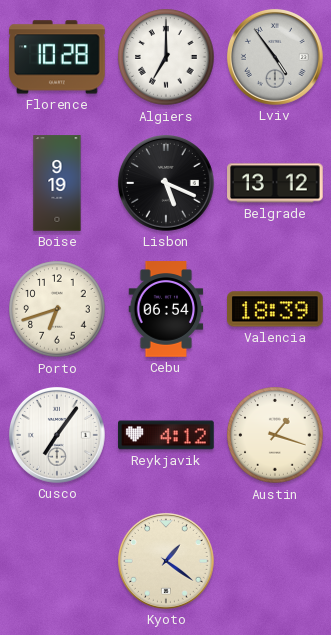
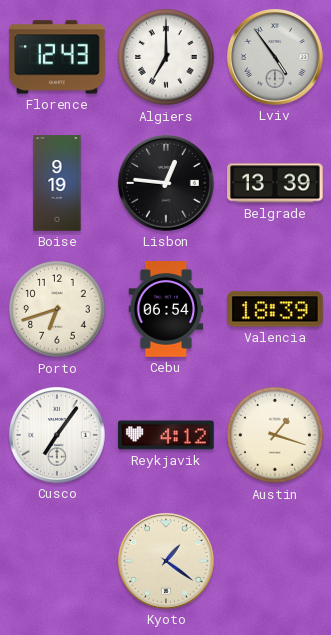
Florence: 10:28 -> 12:43
Lisbon: 5:19 -> 12:46
Belgrade: 13:12 -> 13:39
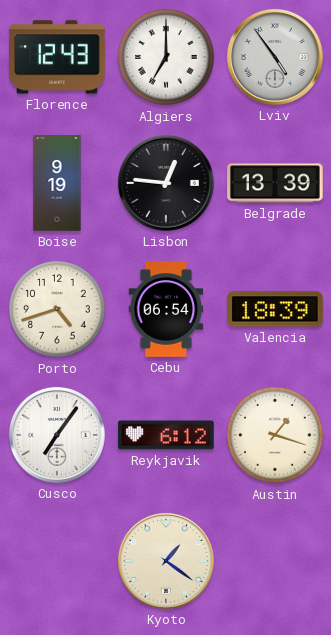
Porto: 6:42 -> 4:42
Reykjavik: 4:12 -> 6:12
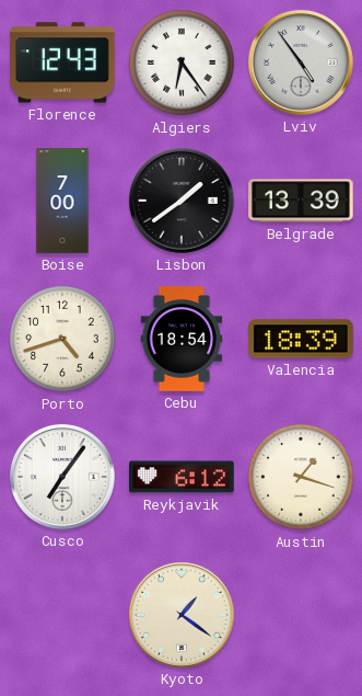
Algiers: 7:00 -> 6:24
Boise: 9:19 -> 7:00
Lisbon: 12:46 -> 1:39
Cebu: 06:54 -> 18:54
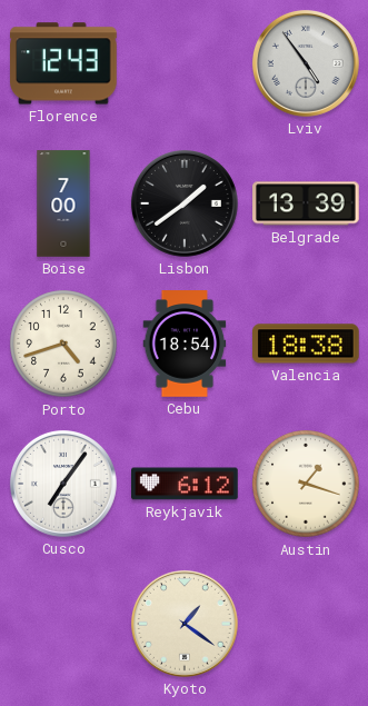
Algiers: 6:24 -> none
Valencia: 18:39 -> 18:38
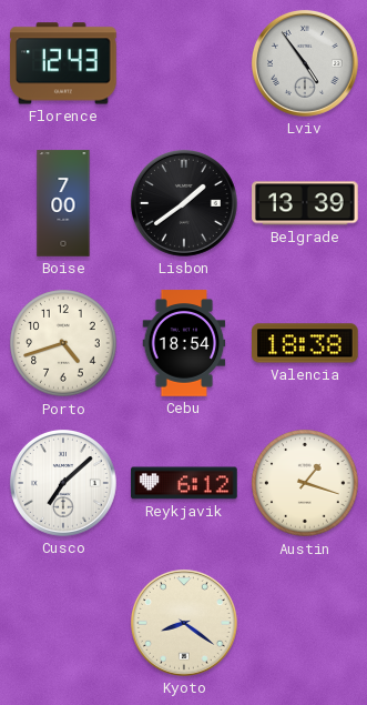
Cusco: 7:06 -> 7:08
Kyoto: 1:21 -> 8:21
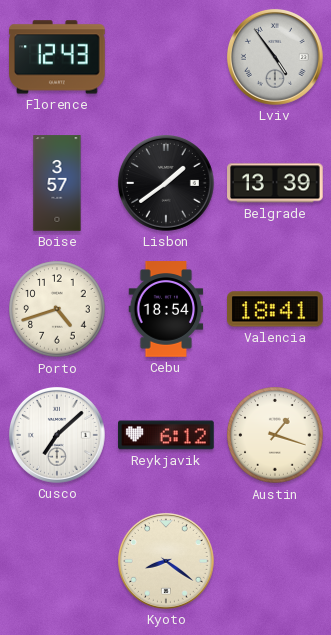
Boise: 7:00 -> 3:57
Valencia: 18:38 -> 18:41
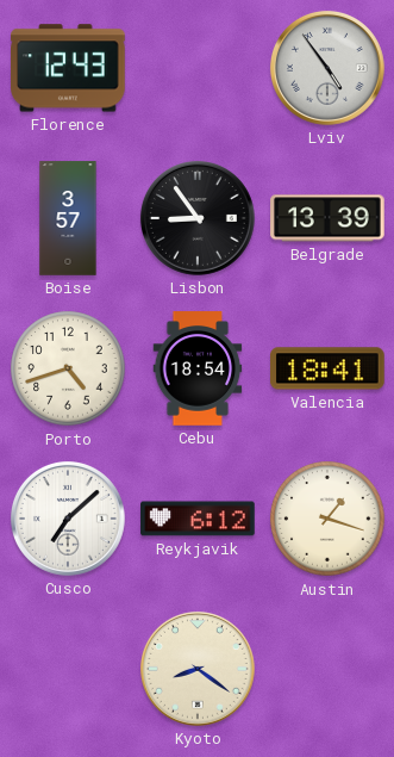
Lisbon: 1:39 -> 8:54
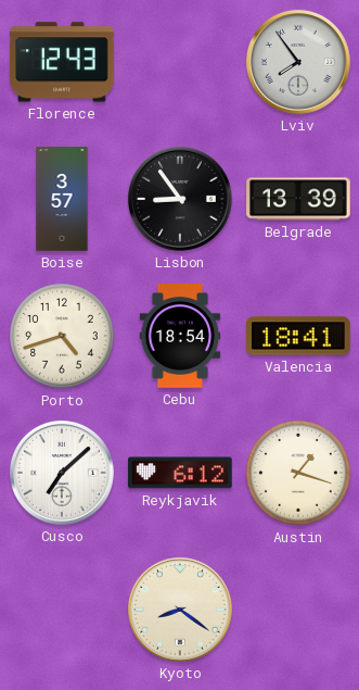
Lviv: 4:54 -> 7:54
